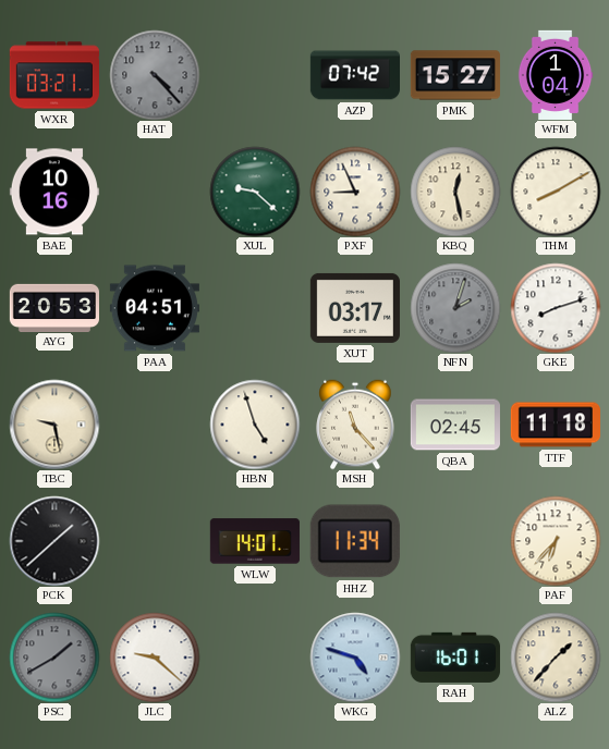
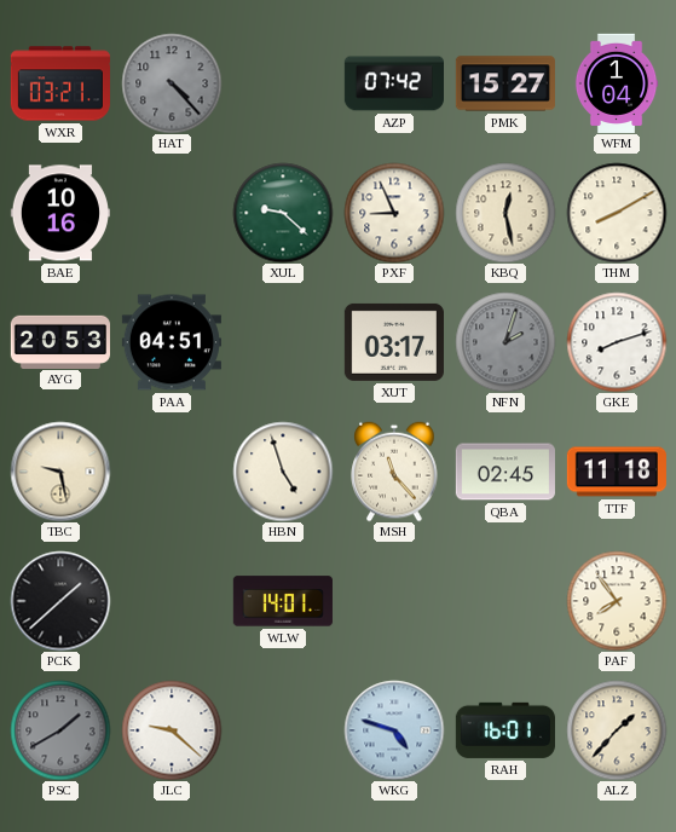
HHZ: 11:34 -> none
PAF: 6:37 -> 7:54
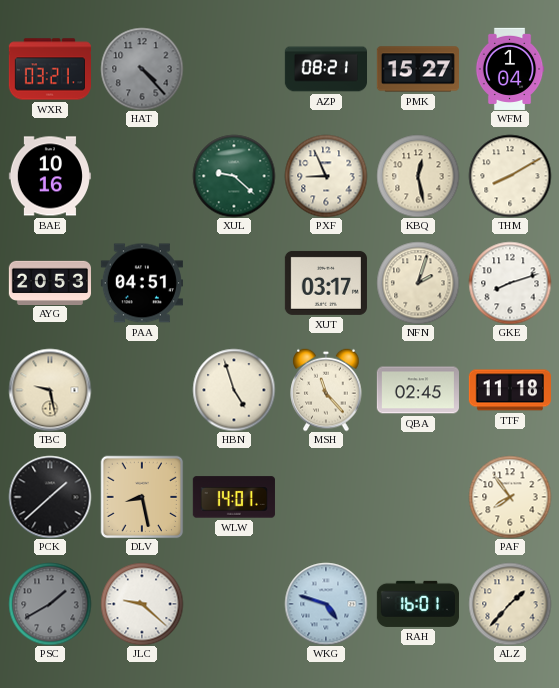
AZP: 07:42 -> 08:21
NFN dial: grey -> cream
DLV: none -> 8:28
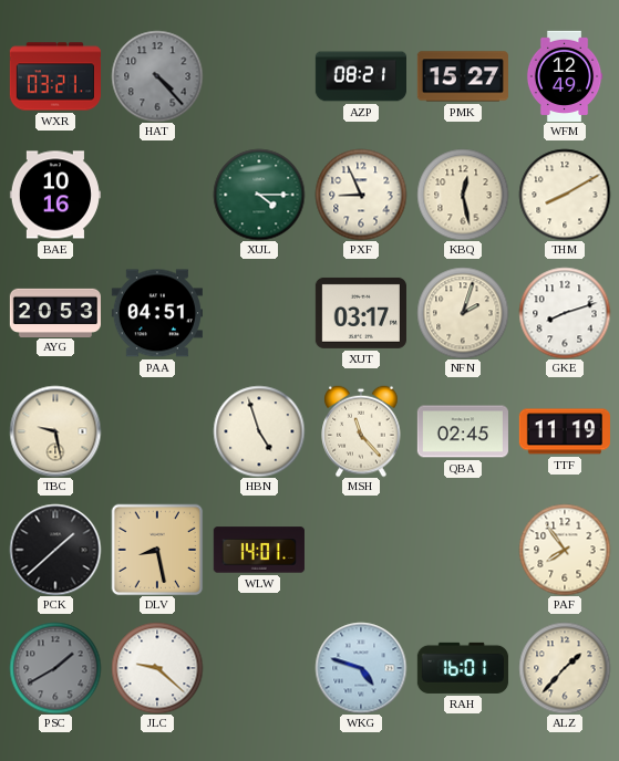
WFM: 1:04 -> 12:49
XUL: 9:22 -> 4:15
TTF: 11:18 -> 11:19
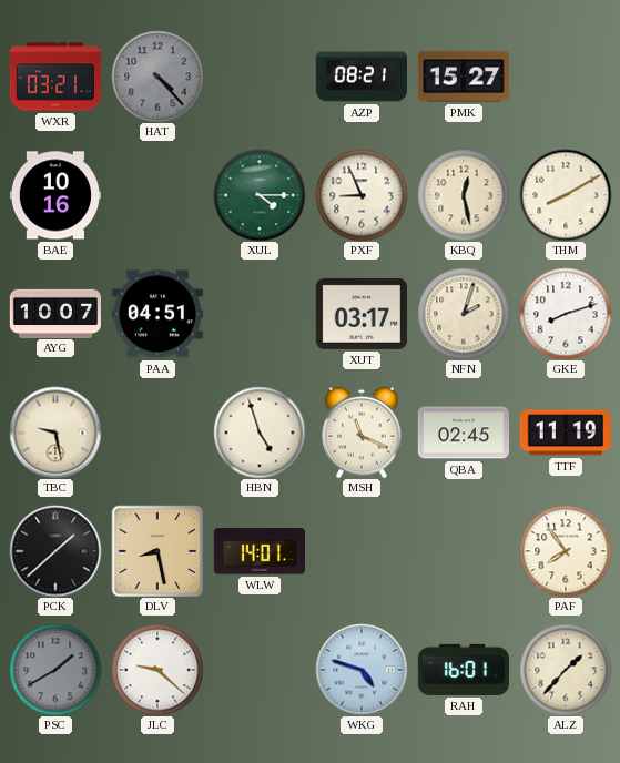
WFM: 12:49 -> none
AYG: 20:53 -> 10:07
MSH: 11:23 -> 11:19
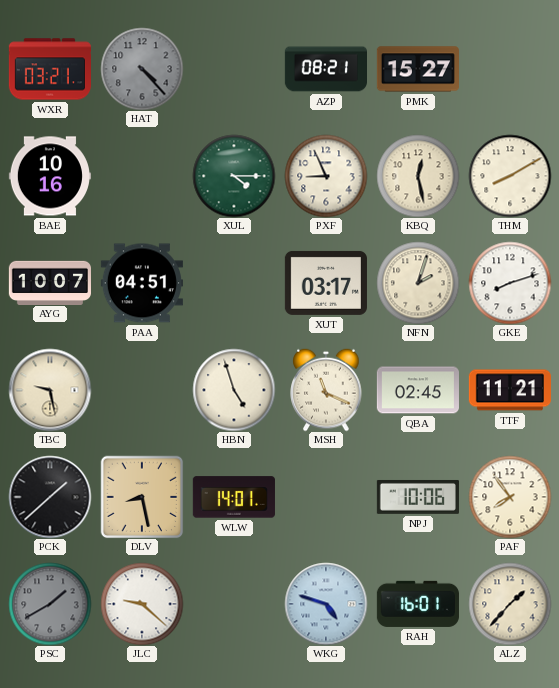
TTF: 11:19 -> 11:21
NPJ: none -> 10:06
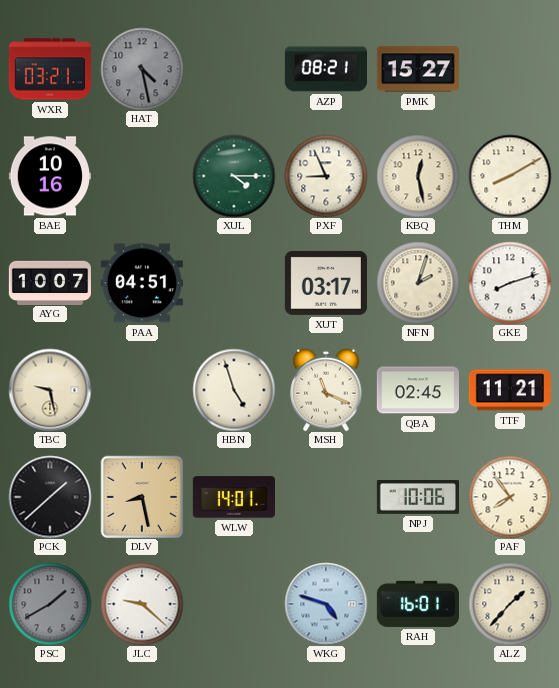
HAT: 4:23 -> 4:28
